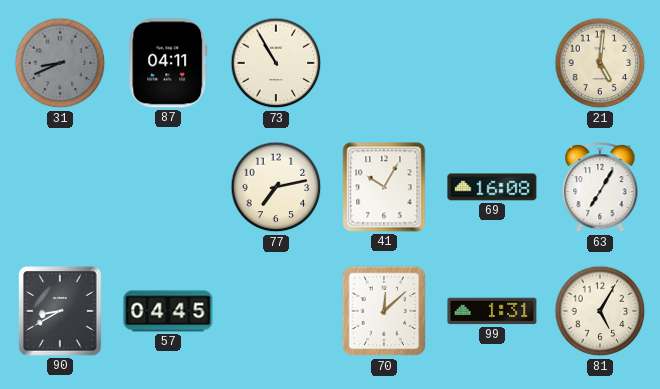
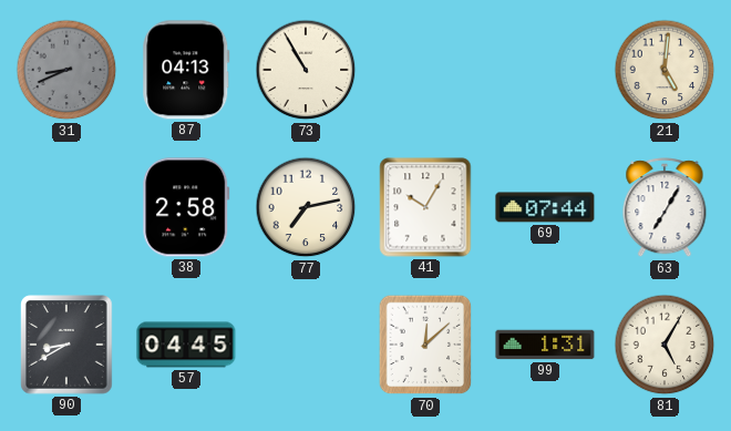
87: 04:11 -> 04:13
38: none -> 2:58
69: 16:08 -> 07:44
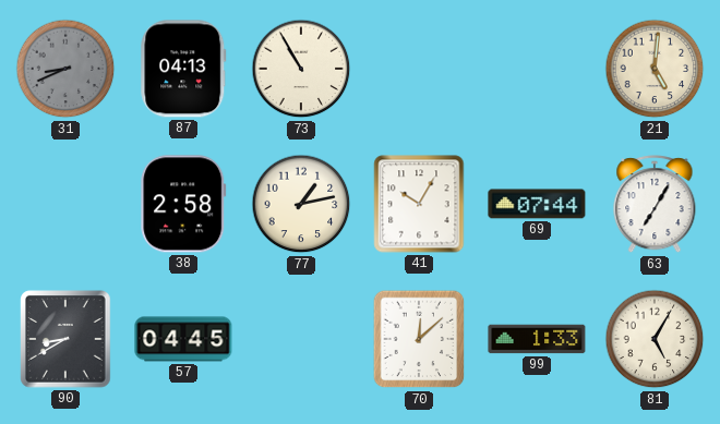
77: 7:13 -> 1:13
99: 1:31 -> 1:33
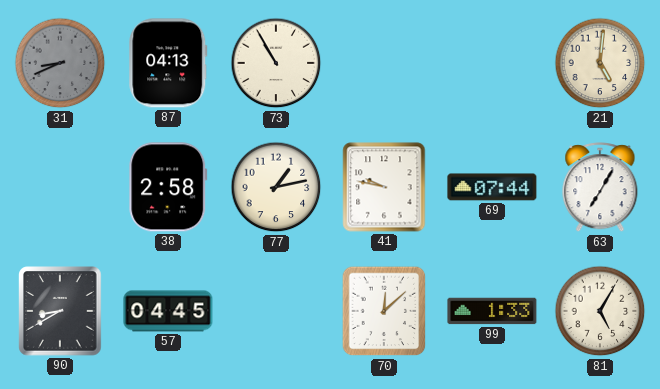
41: 10:05 -> 9:47
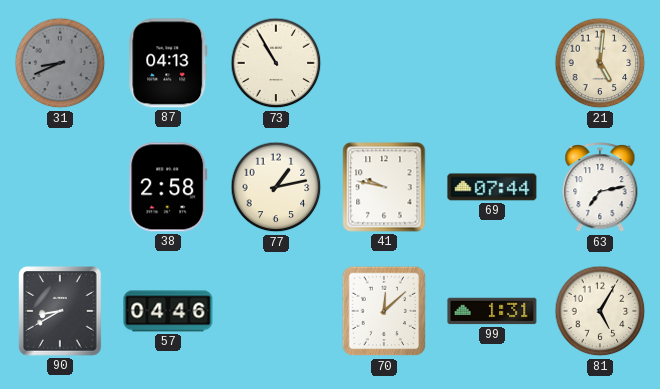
63: 7:05 -> 7:13
57: 04:45 -> 04:46
99: 1:33 -> 1:31
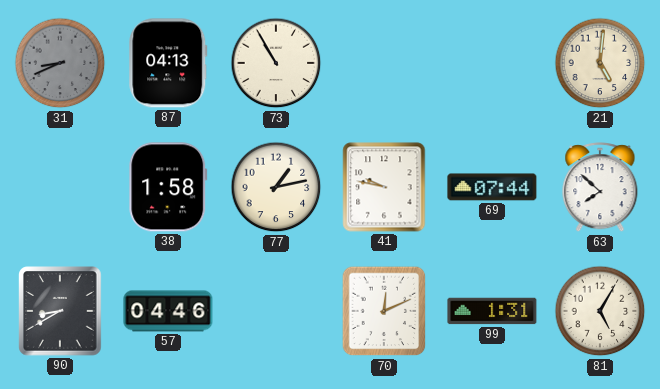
38: 2:58 -> 1:58
63: 7:13 -> 7:52
70: 12:08 -> 12:11
